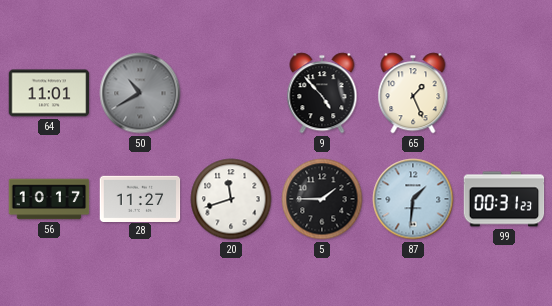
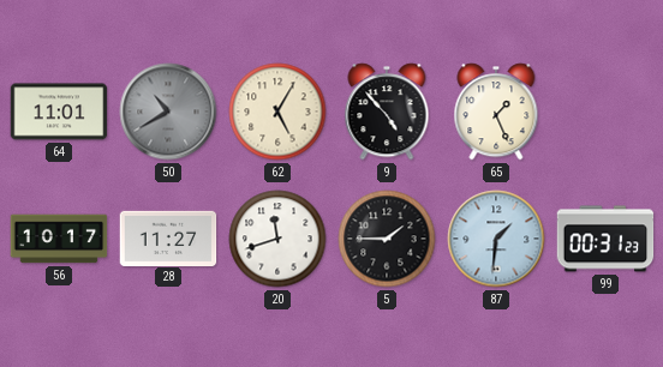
62: none -> 5:05
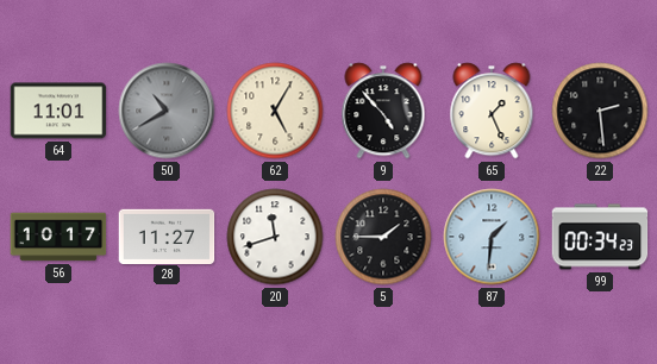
22: none -> 2:29
99: 00:31 -> 00:34
